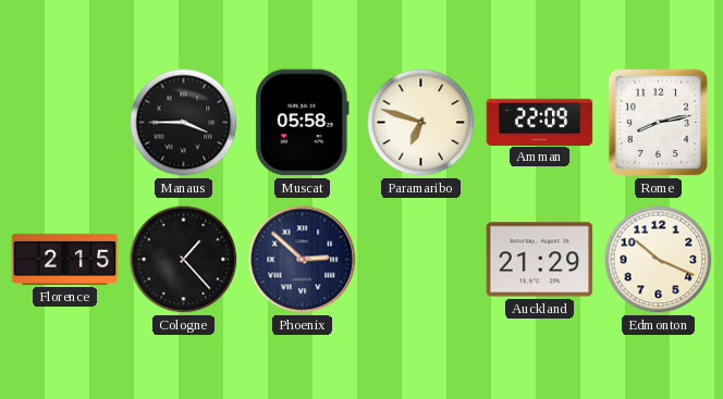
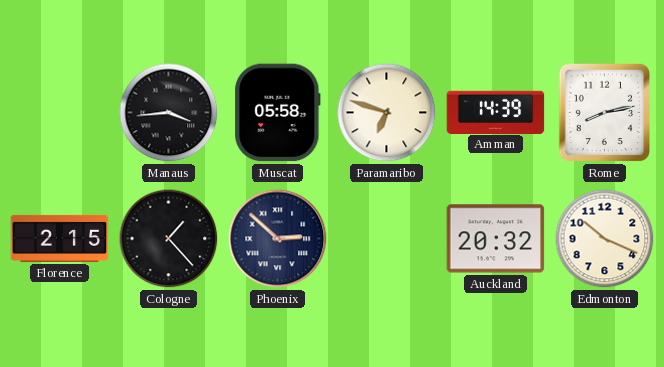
Manaus: 3:45 -> 3:44
Amman: 22:09 -> 14:39
Auckland: 21:29 -> 20:32
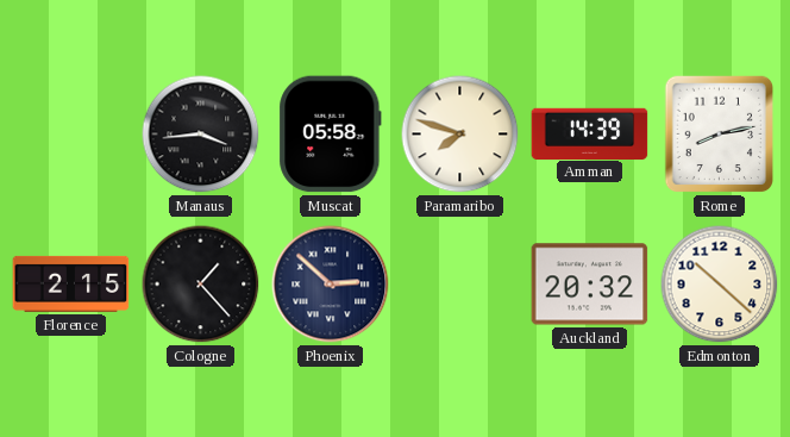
Paramaribo: 6:48 -> 7:48
Edmonton: 10:19 -> 10:22
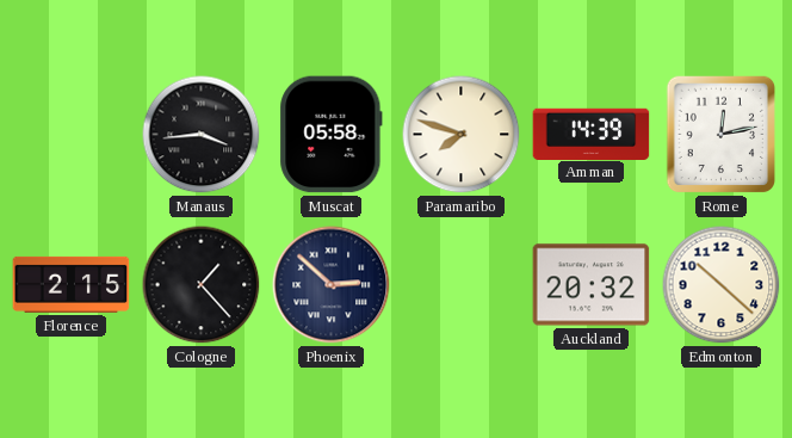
Rome: 8:13 -> 12:13
